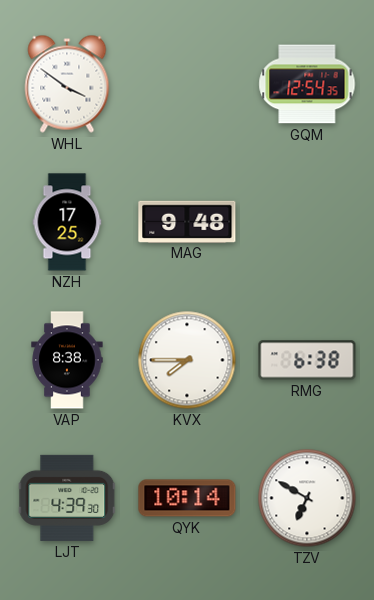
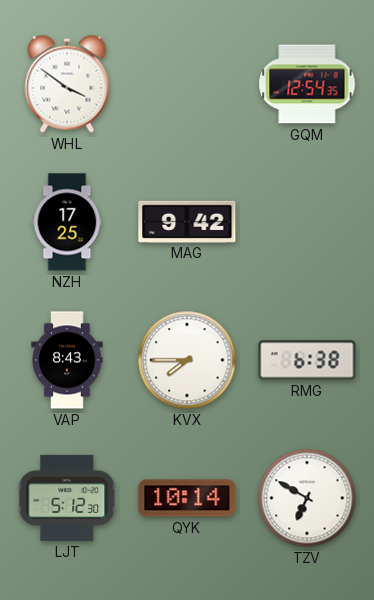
MAG: 9:48 -> 9:42
VAP: 8:38 -> 8:43
LJT: 4:39 -> 5:12
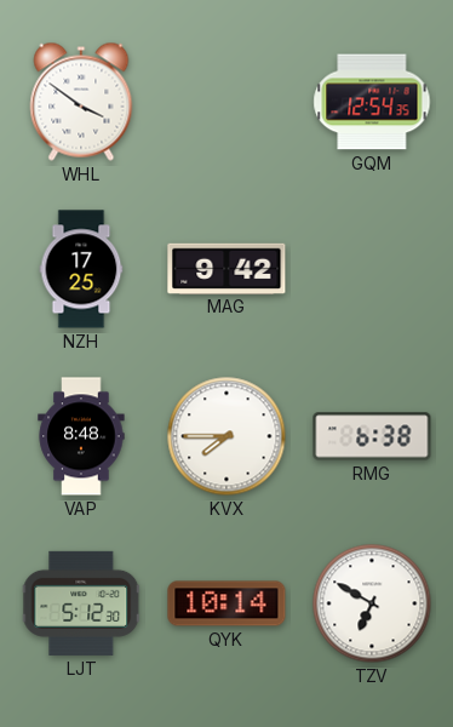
VAP: 8:43 -> 8:48
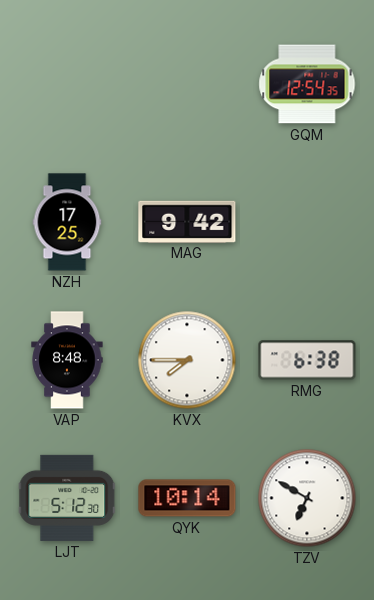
WHL: 3:51 -> none
